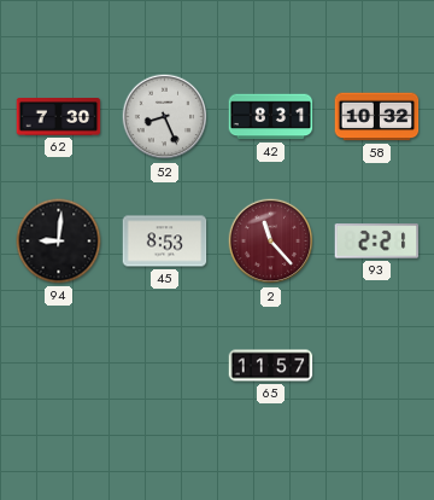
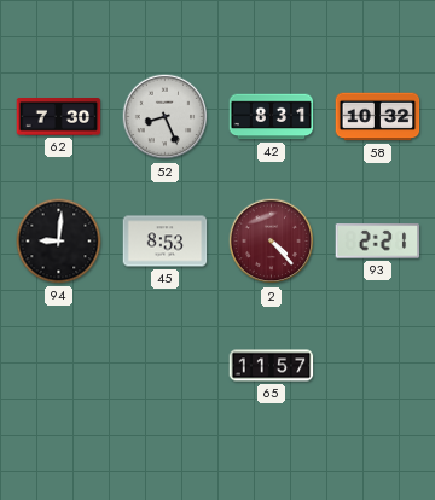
2: 11:23 -> 4:23
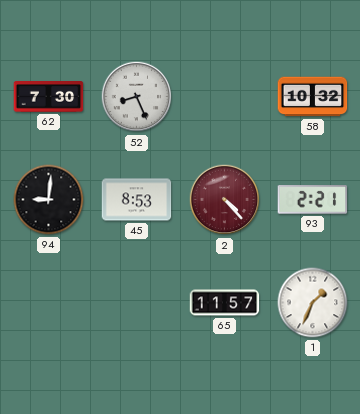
42: 8:31 -> none
1: none -> 1:34
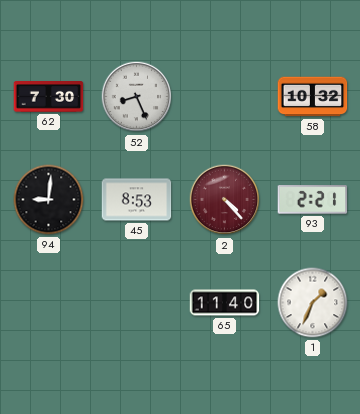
65: 11:57 -> 11:40
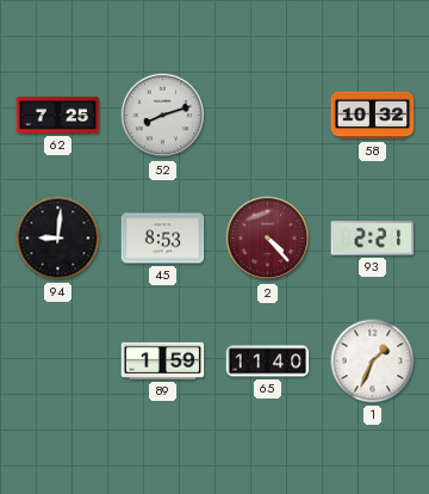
62: 7:30 -> 7:25
52: 8:26 -> 8:12
89: none -> 1:59
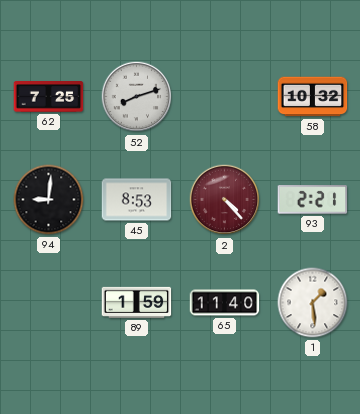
1: 1:34 -> 1:29
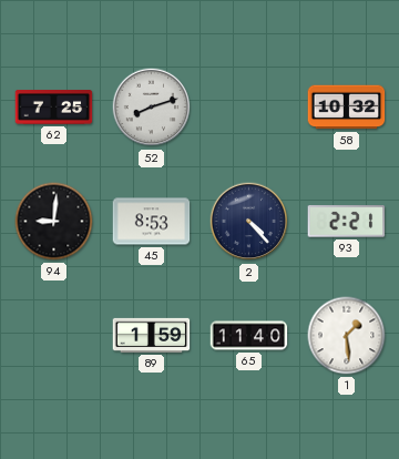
2 dial: burgundy -> navy
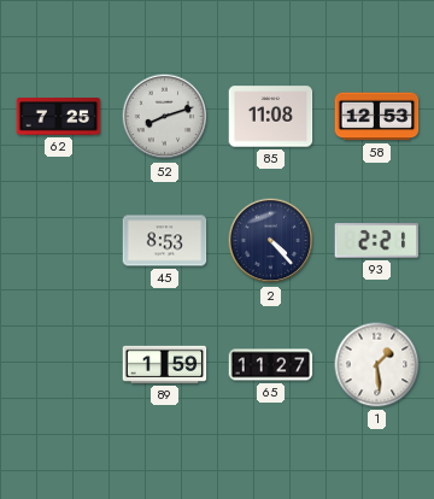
85: none -> 11:08
58: 10:32 -> 12:53
94: 9:01 -> none
65: 11:40 -> 11:27
